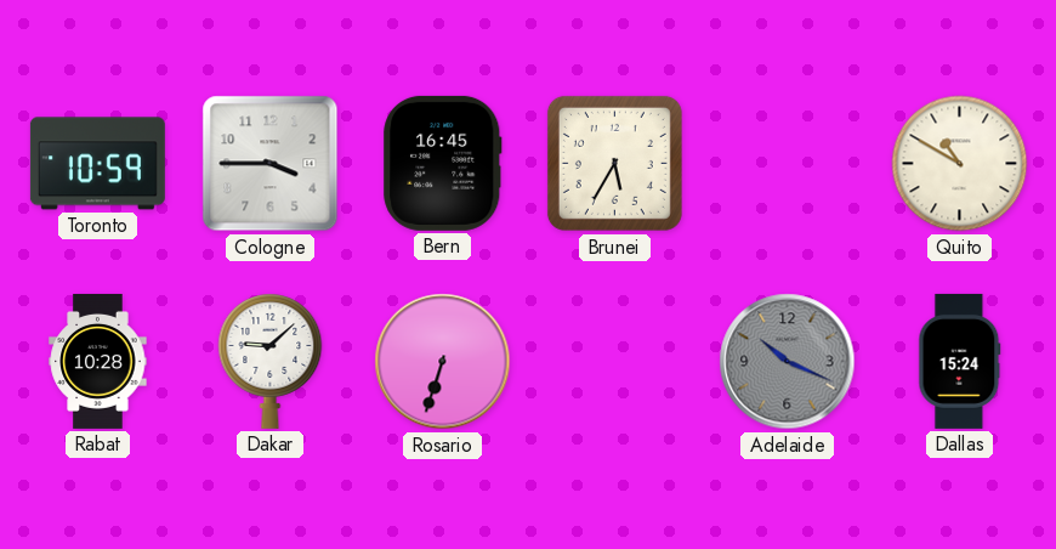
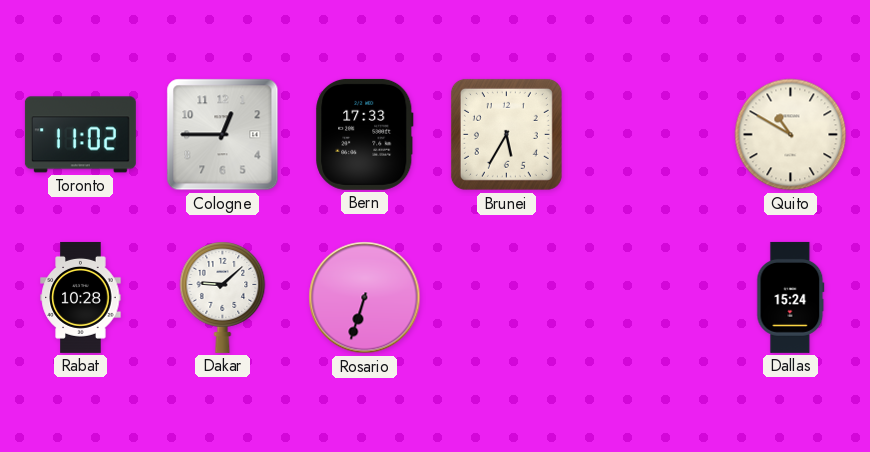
Toronto: 10:59 -> 11:02
Cologne: 3:45 -> 12:45
Bern: 16:45 -> 17:33
Adelaide: 10:19 -> none
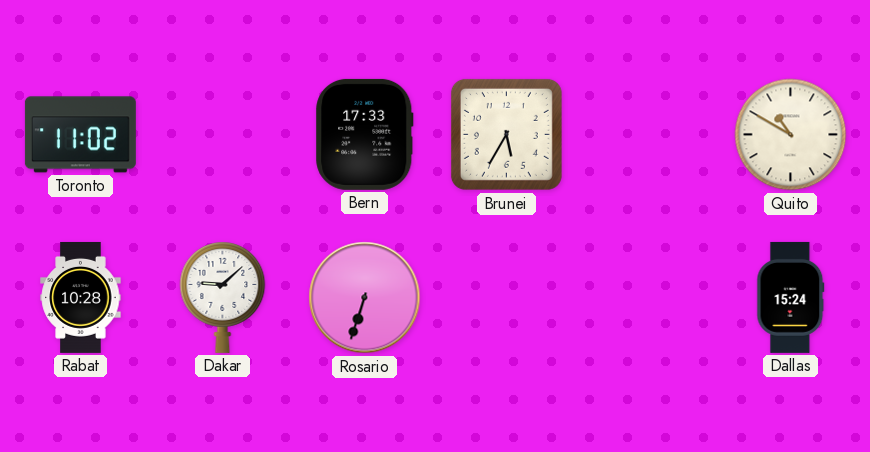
Cologne: 12:45 -> none
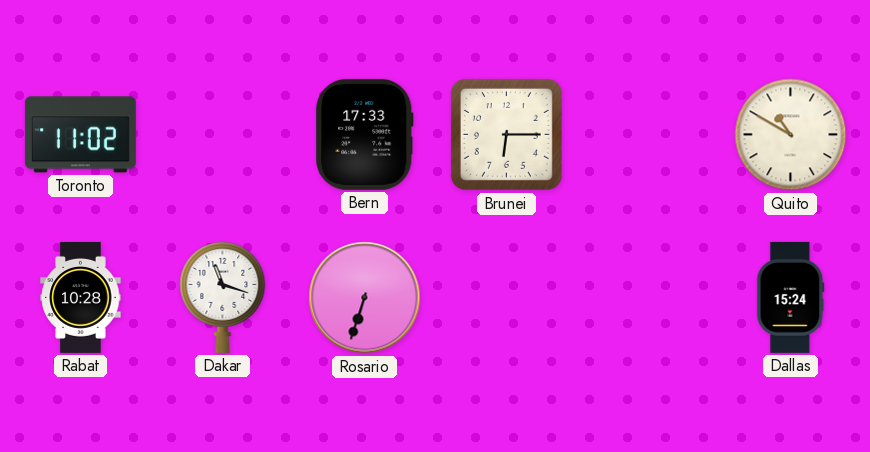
Brunei: 5:35 -> 6:15
Dakar: 9:08 -> 11:18
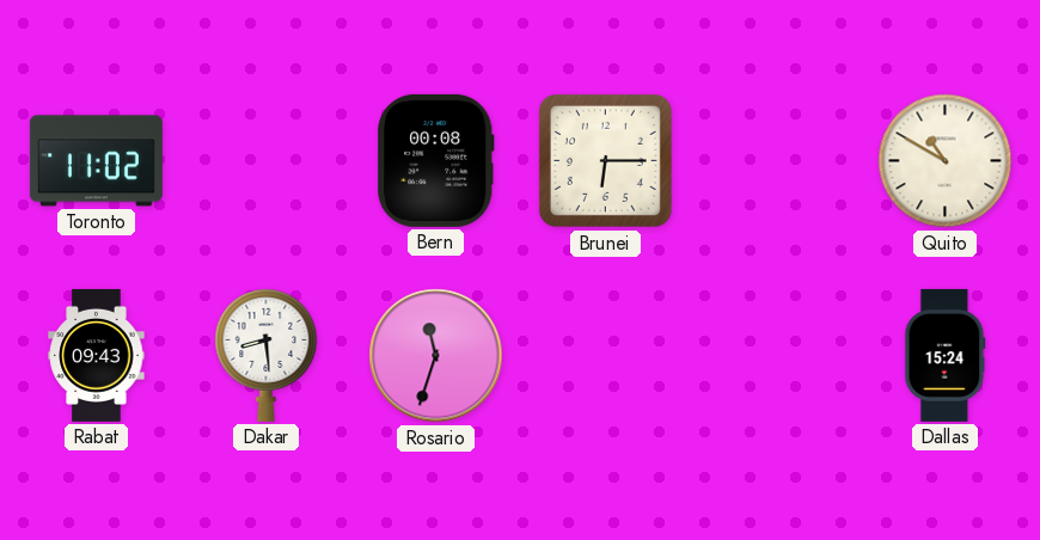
Bern: 17:33 -> 00:08
Rabat: 10:28 -> 09:43
Dakar: 11:18 -> 8:29
Rosario: 6:33 -> 11:33
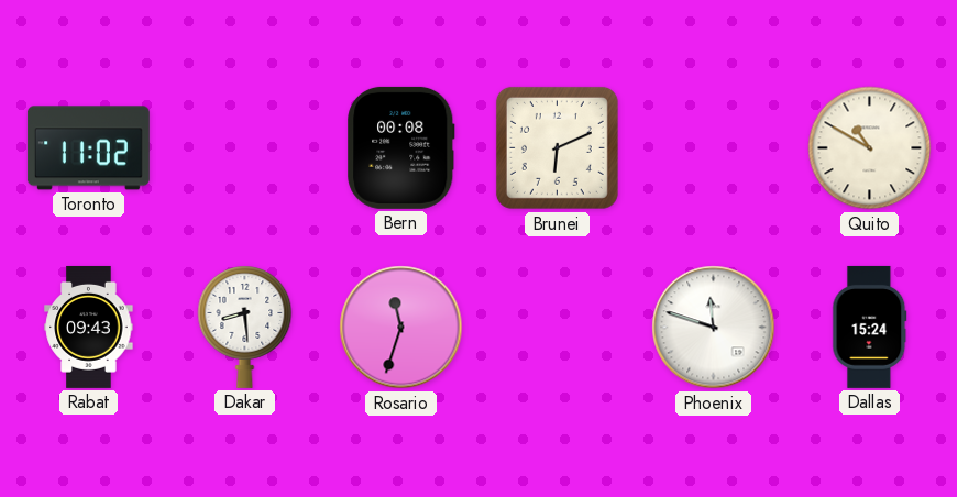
Brunei: 6:15 -> 6:11
Phoenix: none -> 11:48
